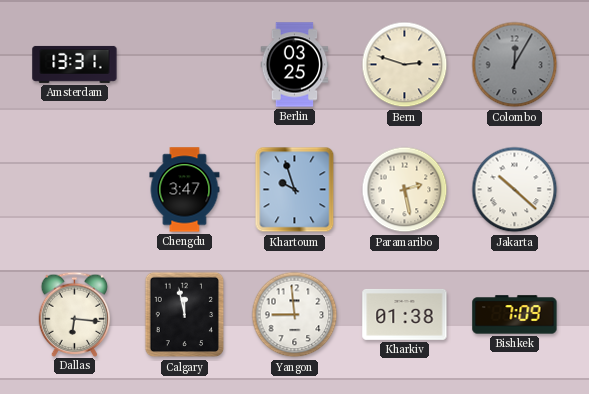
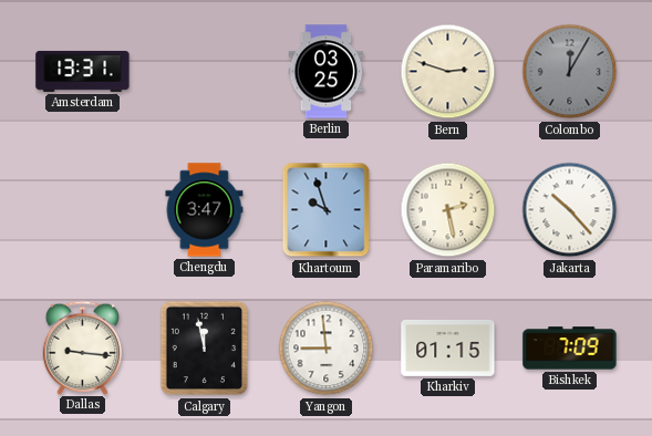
Jakarta: 10:22 -> 10:23
Dallas: 6:16 -> 9:16
Kharkiv: 01:38 -> 01:15
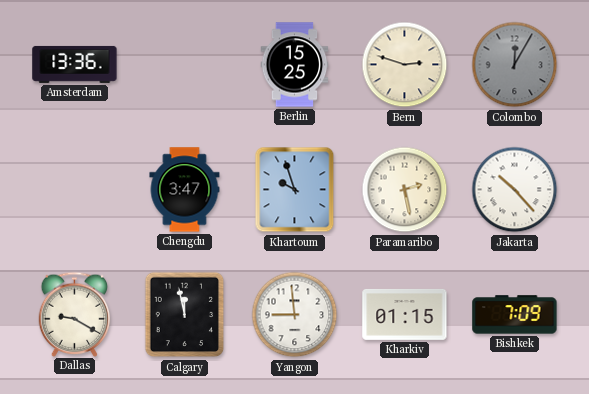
Amsterdam: 13:31 -> 13:36
Berlin: 03:25 -> 15:25
Dallas: 9:16 -> 9:20
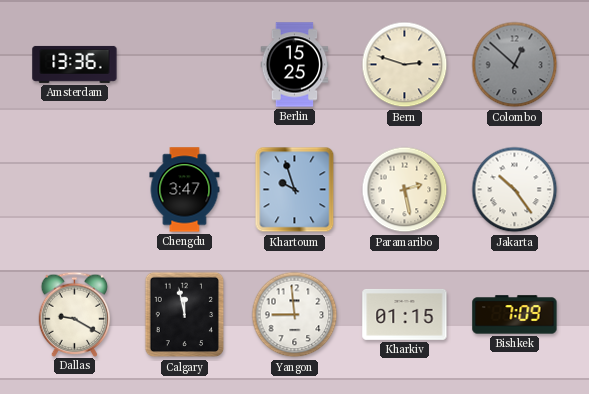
Colombo: 12:05 -> 12:52
Jakarta: 10:23 -> 10:24
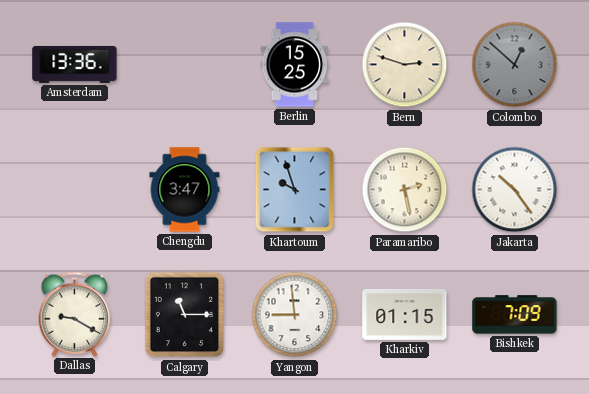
Calgary: 11:58 -> 11:15
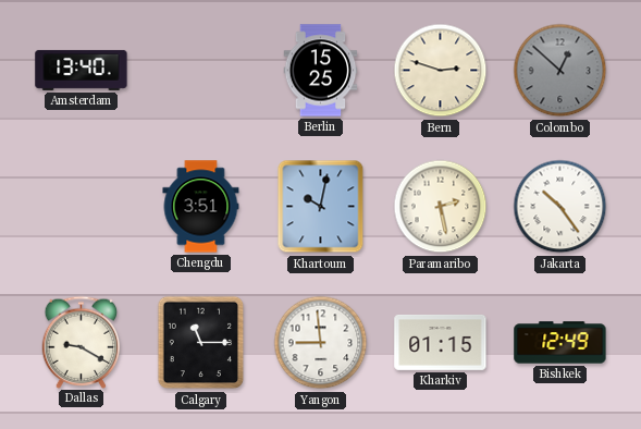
Amsterdam: 13:36 -> 13:40
Chengdu: 3:47 -> 3:51
Khartoum: 9:57 -> 10:02
Bishkek: 7:09 -> 12:49
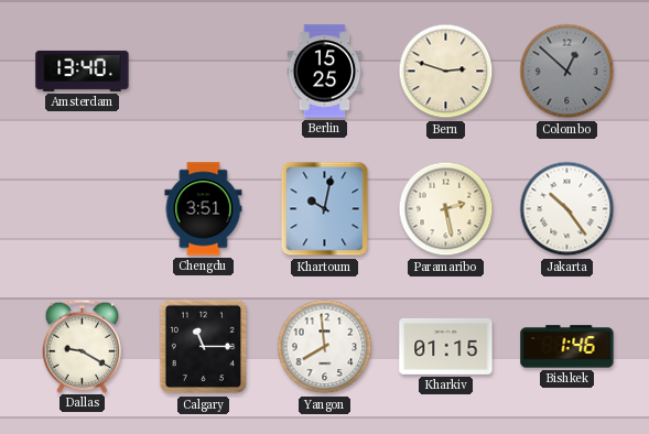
Yangon: 8:59 -> 7:59
Bishkek: 12:49 -> 1:46
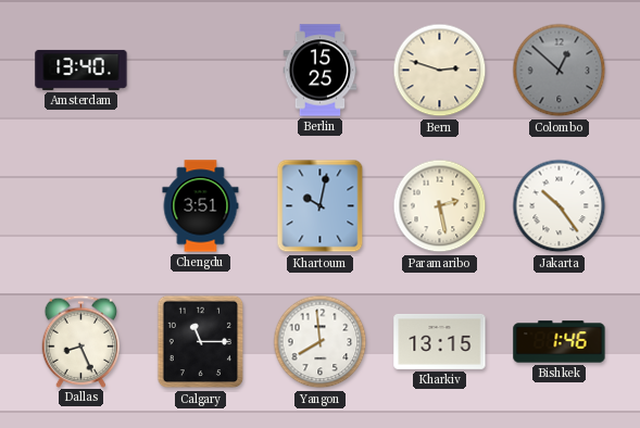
Dallas: 9:20 -> 8:26
Kharkiv: 01:15 -> 13:15
